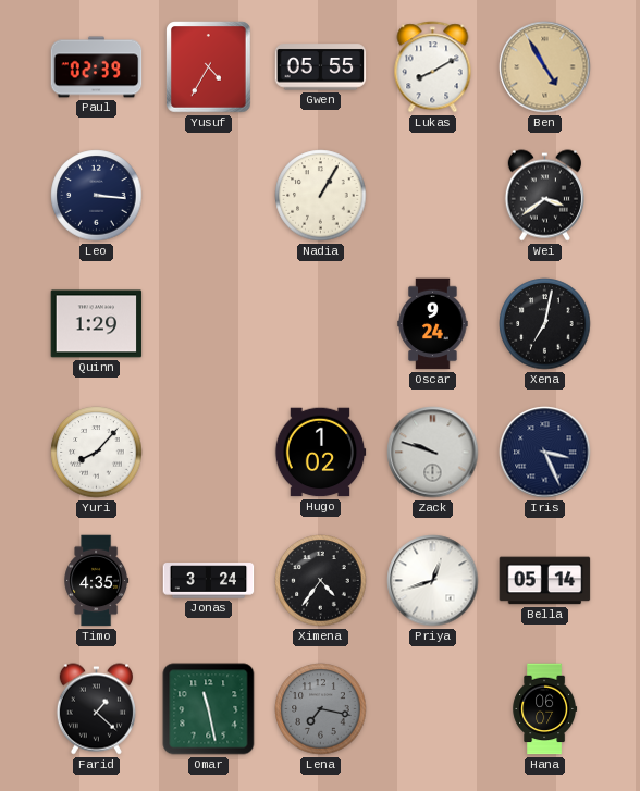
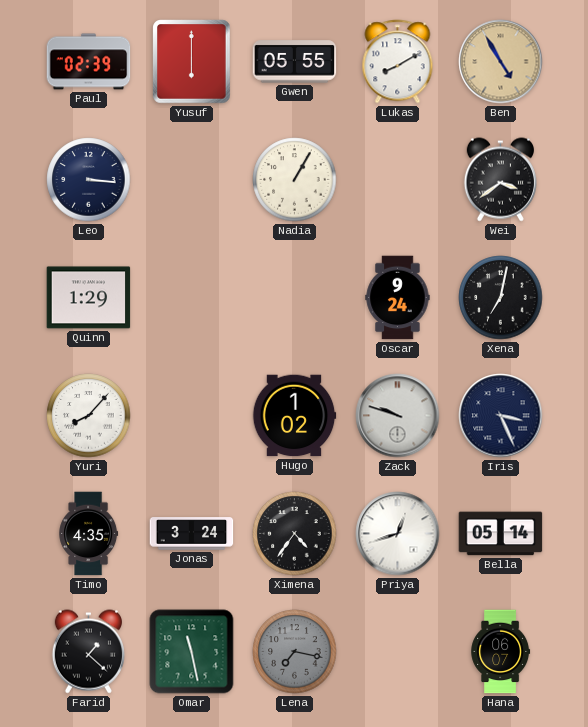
Yusuf: 4:35 -> 6:00
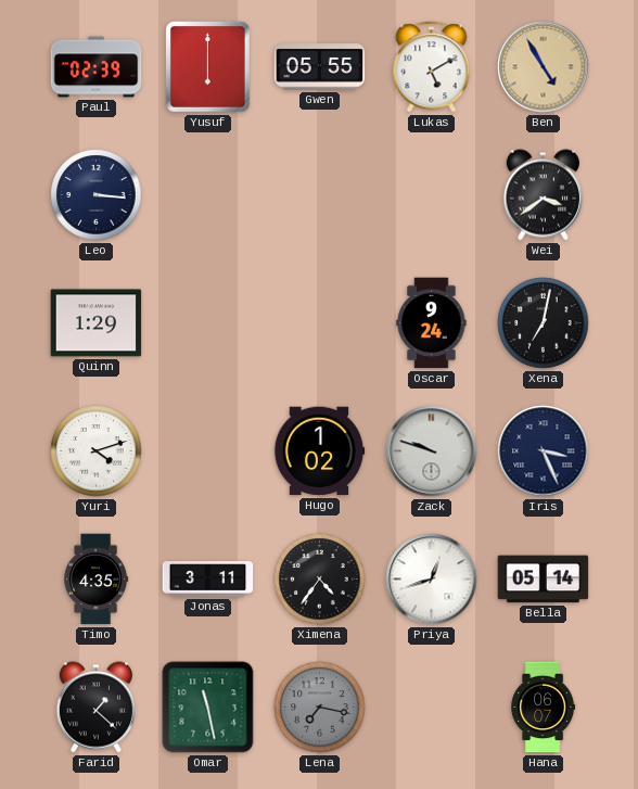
Lukas: 8:10 -> 5:10
Nadia: 1:05 -> none
Yuri: 8:07 -> 4:12
Jonas: 3:24 -> 3:11
